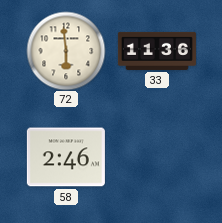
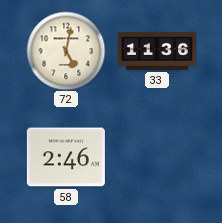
72: 5:59 -> 5:02
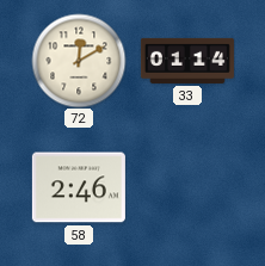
72: 5:02 -> 12:10
33: 11:36 -> 01:14
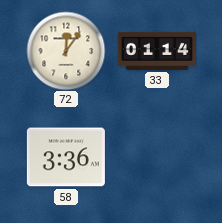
72: 12:10 -> 12:06
58: 2:46 -> 3:36
